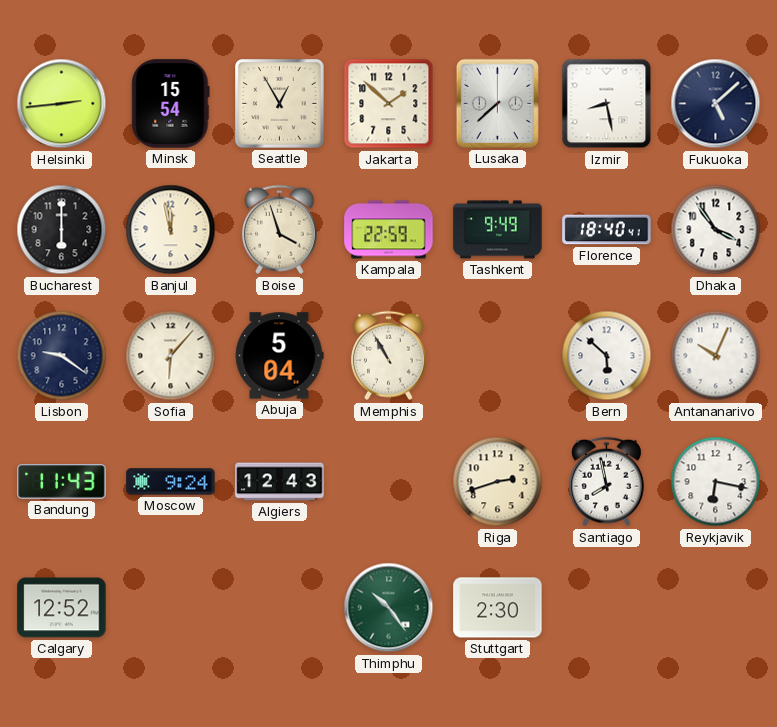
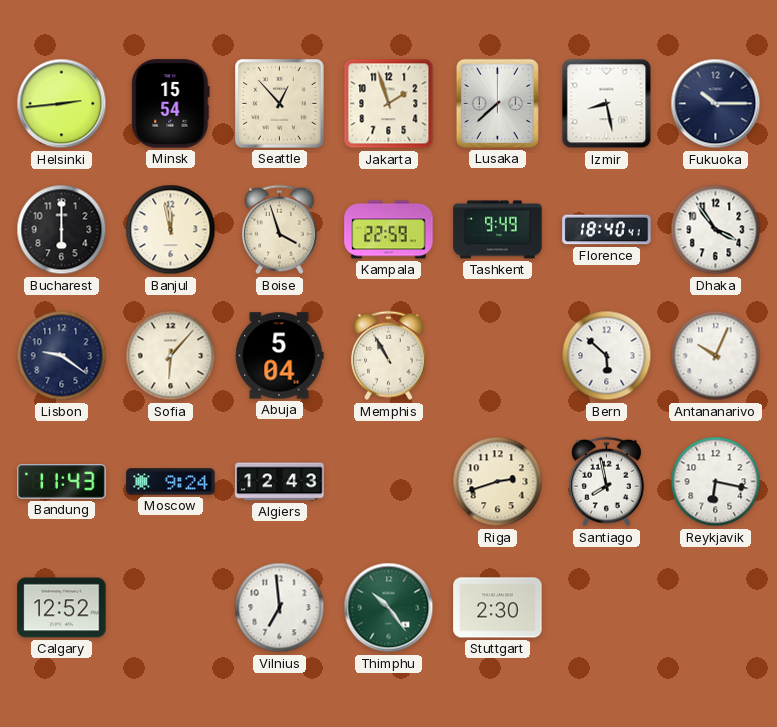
Seattle: 12:55 -> 12:53
Jakarta: 1:52 -> 1:57
Fukuoka: 5:08 -> 10:15
Vilnius: none -> 6:59
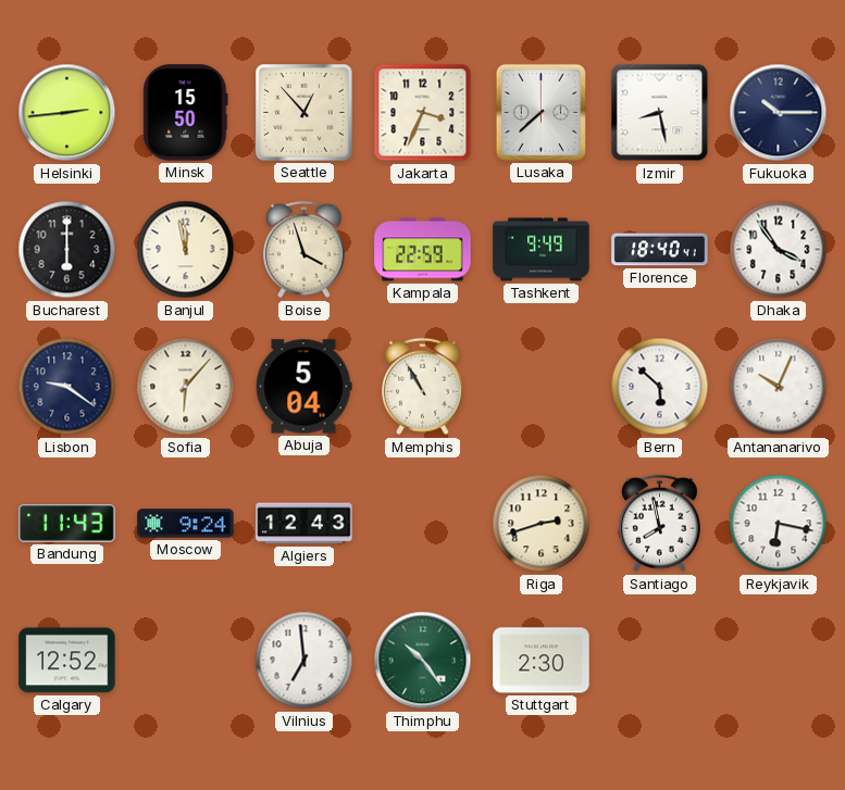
Minsk: 15:54 -> 15:50
Jakarta: 1:57 -> 3:34
